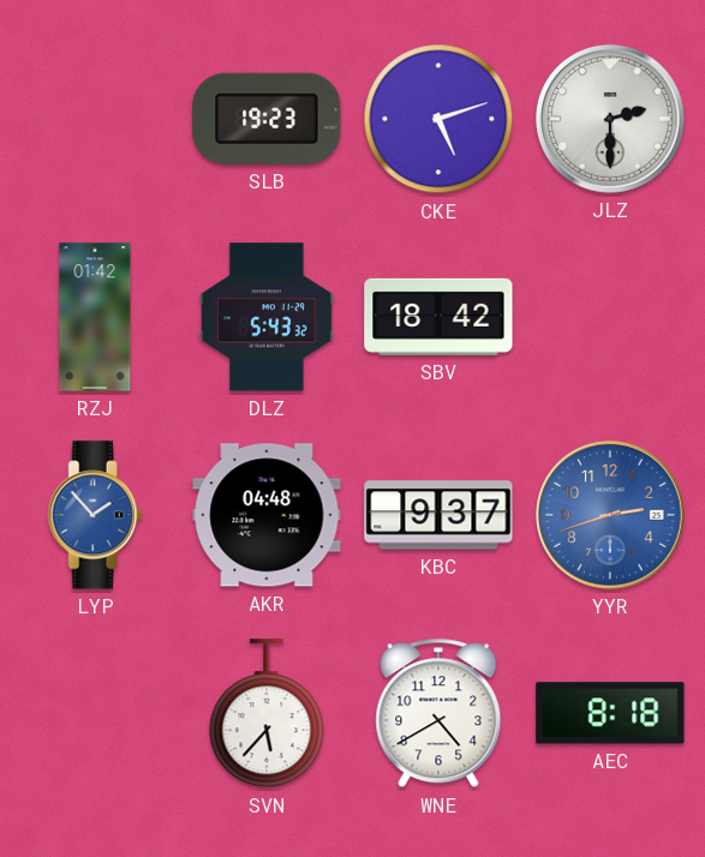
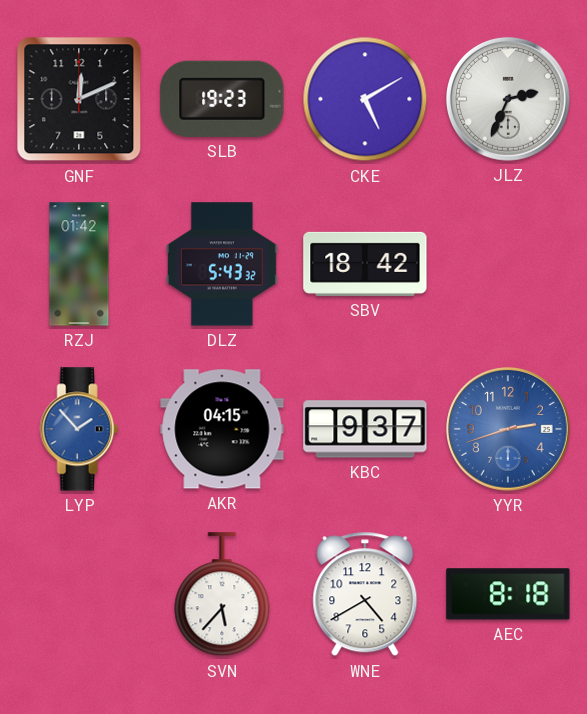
GNF: none -> 12:11
CKE: 5:12 -> 5:10
JLZ: 2:30 -> 2:34
AKR: 04:48 -> 04:15
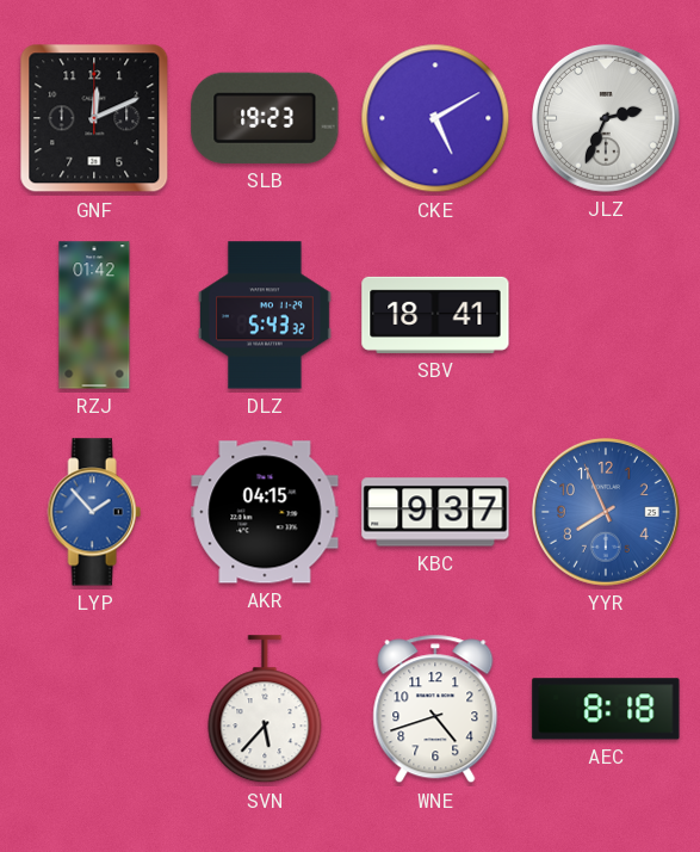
SBV: 18:42 -> 18:41
YYR: 2:42 -> 7:56
WNE: 4:40 -> 4:42
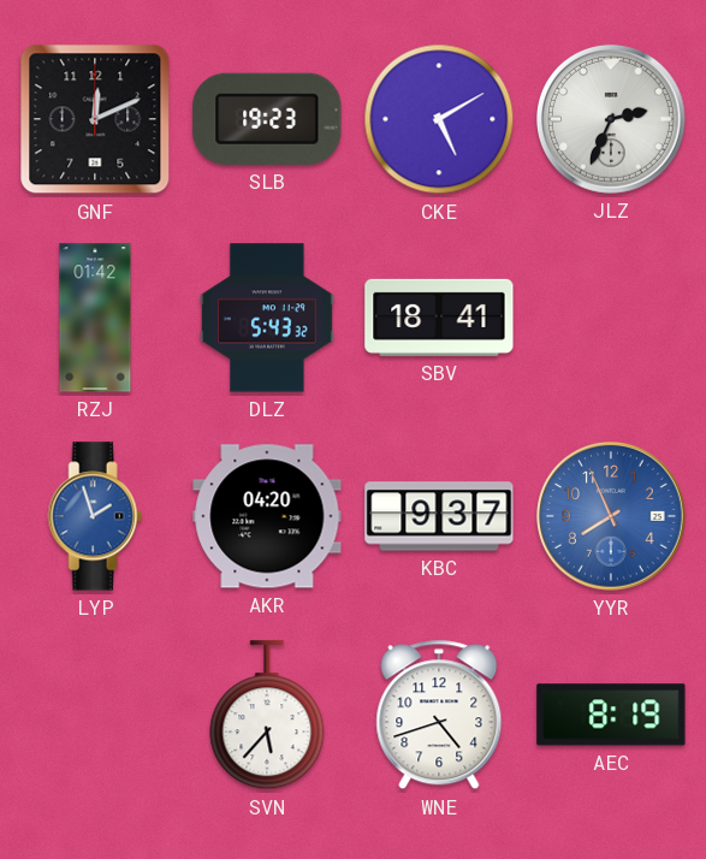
LYP: 1:53 -> 1:57
AKR: 04:15 -> 04:20
AEC: 8:18 -> 8:19
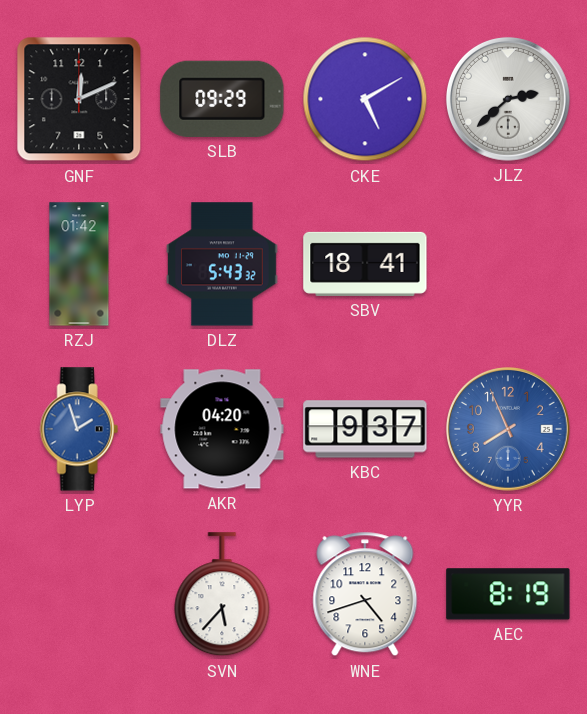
SLB: 19:23 -> 09:29
JLZ: 2:34 -> 2:38
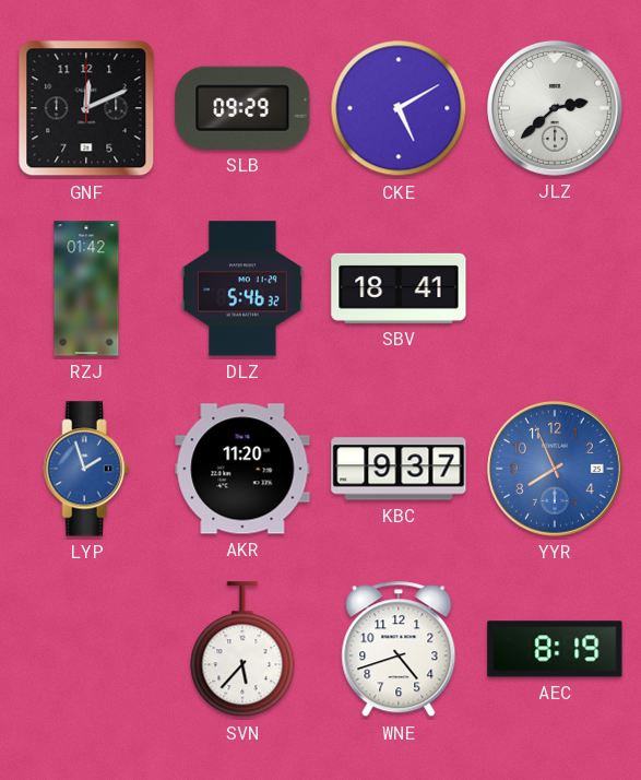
DLZ: 5:43 -> 5:46
AKR: 04:20 -> 11:20
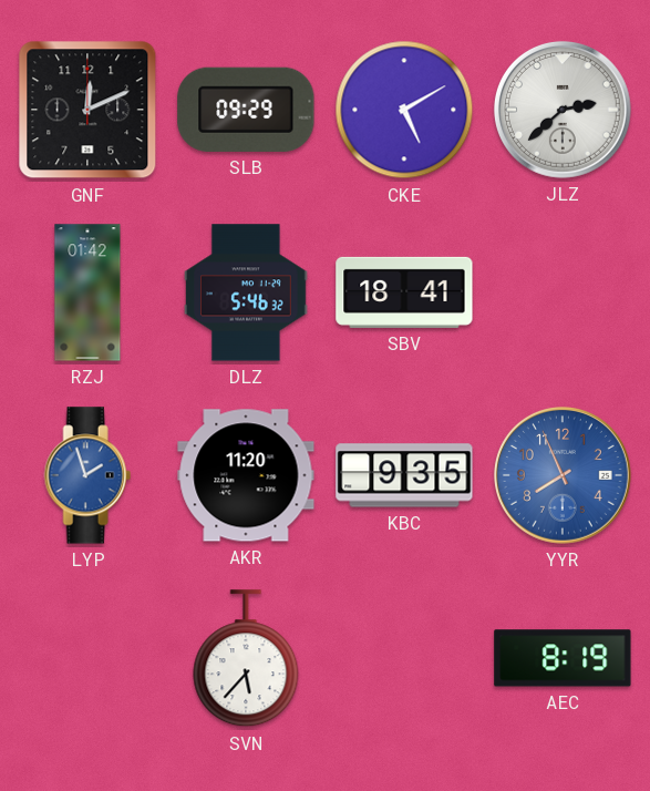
KBC: 9:37 -> 9:35
WNE: 4:42 -> none
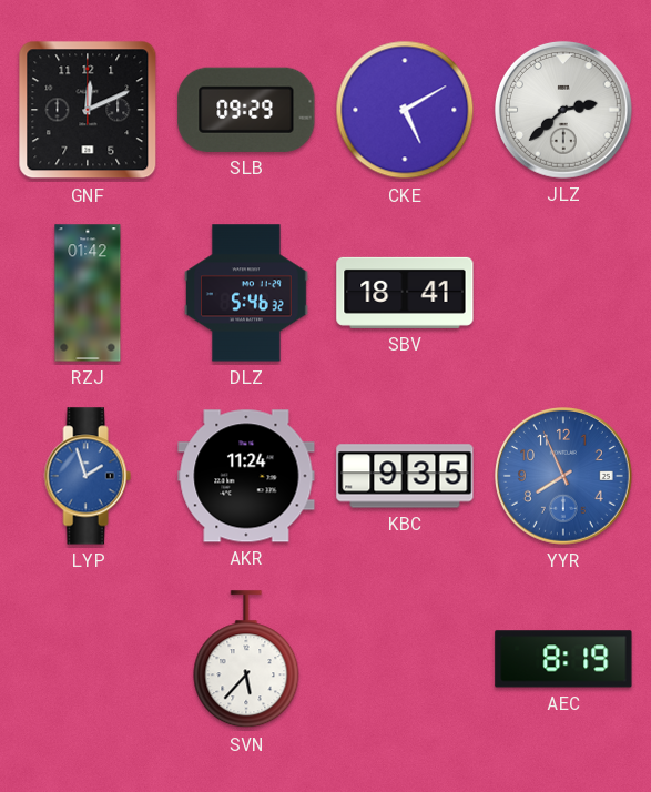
AKR: 11:20 -> 11:24
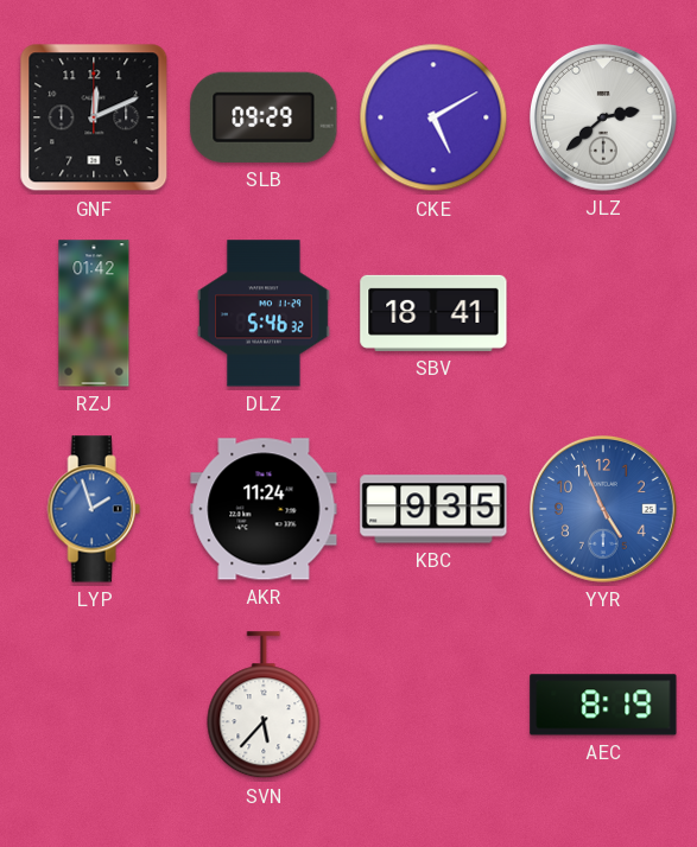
YYR: 7:56 -> 4:56
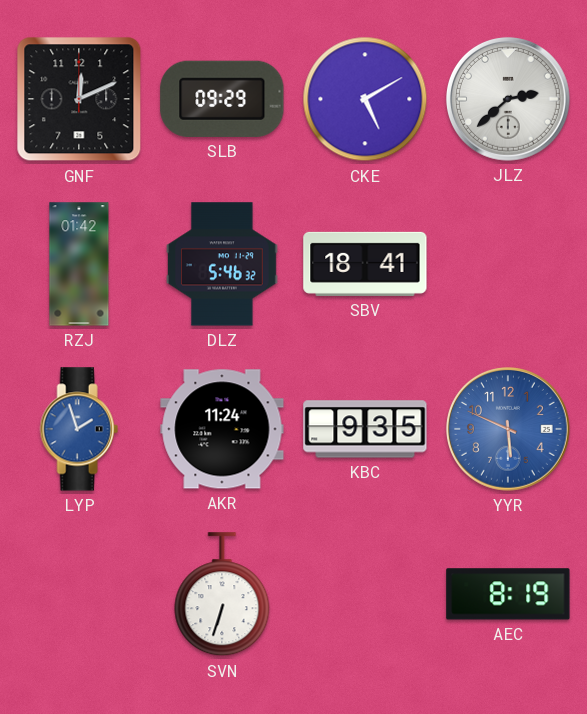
YYR: 4:56 -> 5:49
SVN: 5:37 -> 6:33
